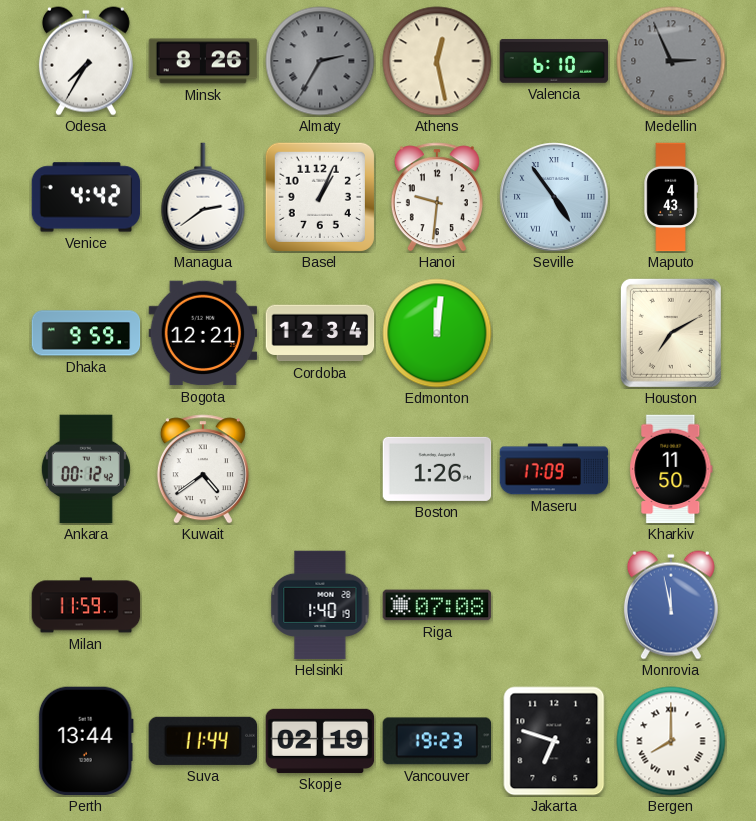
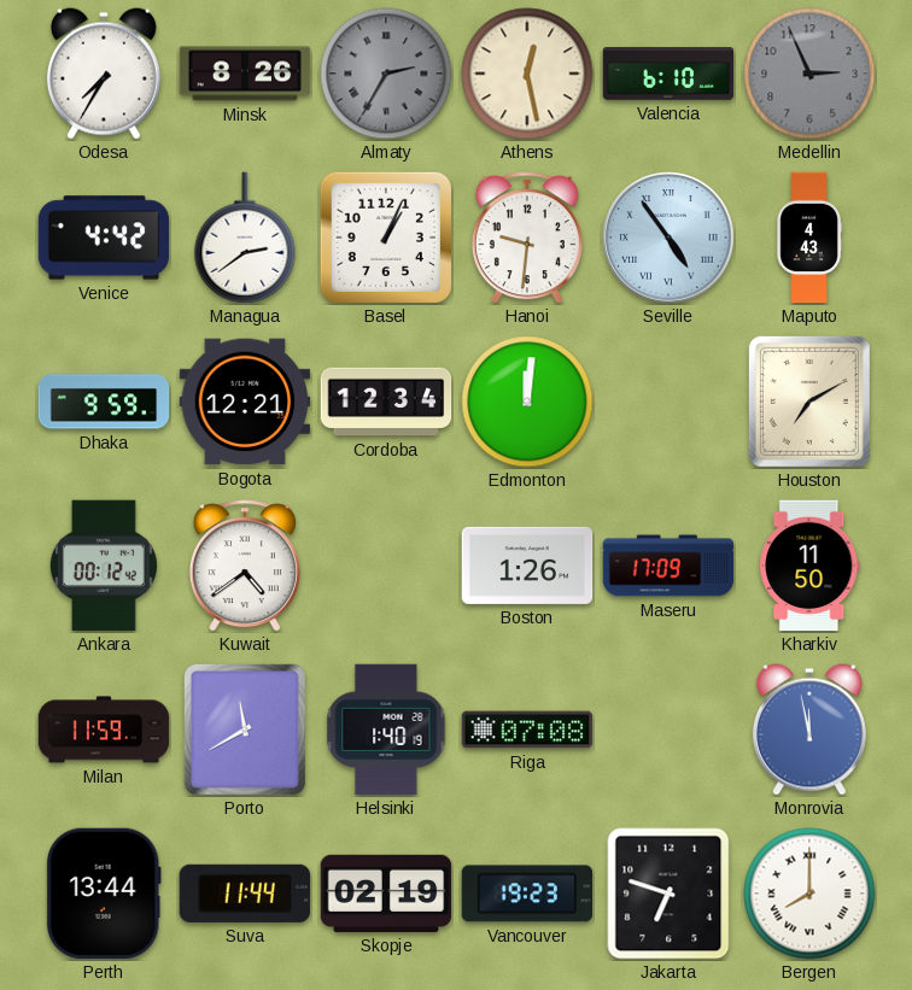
Porto: none -> 11:40
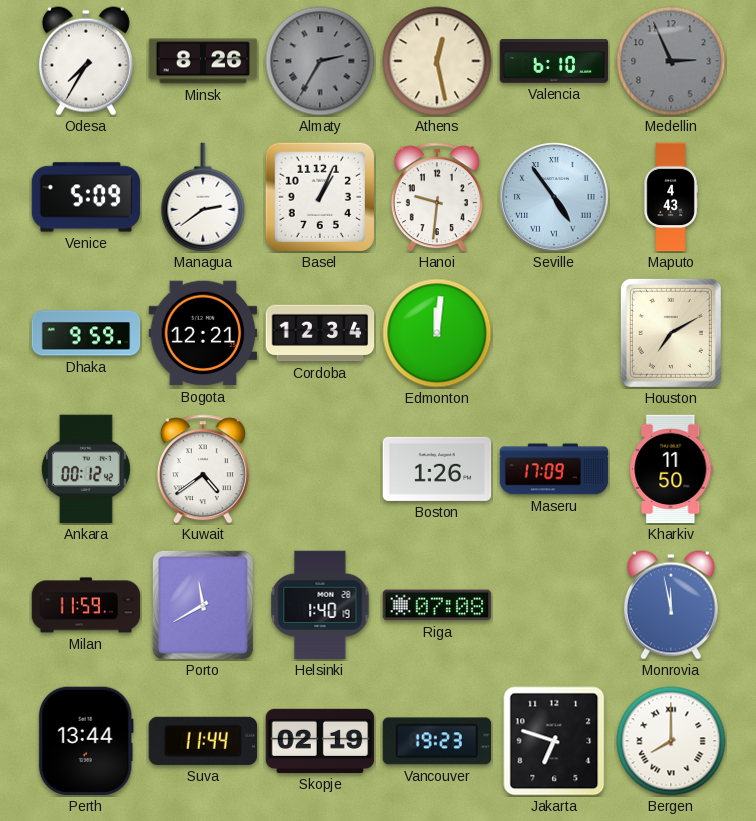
Venice: 4:42 -> 5:09
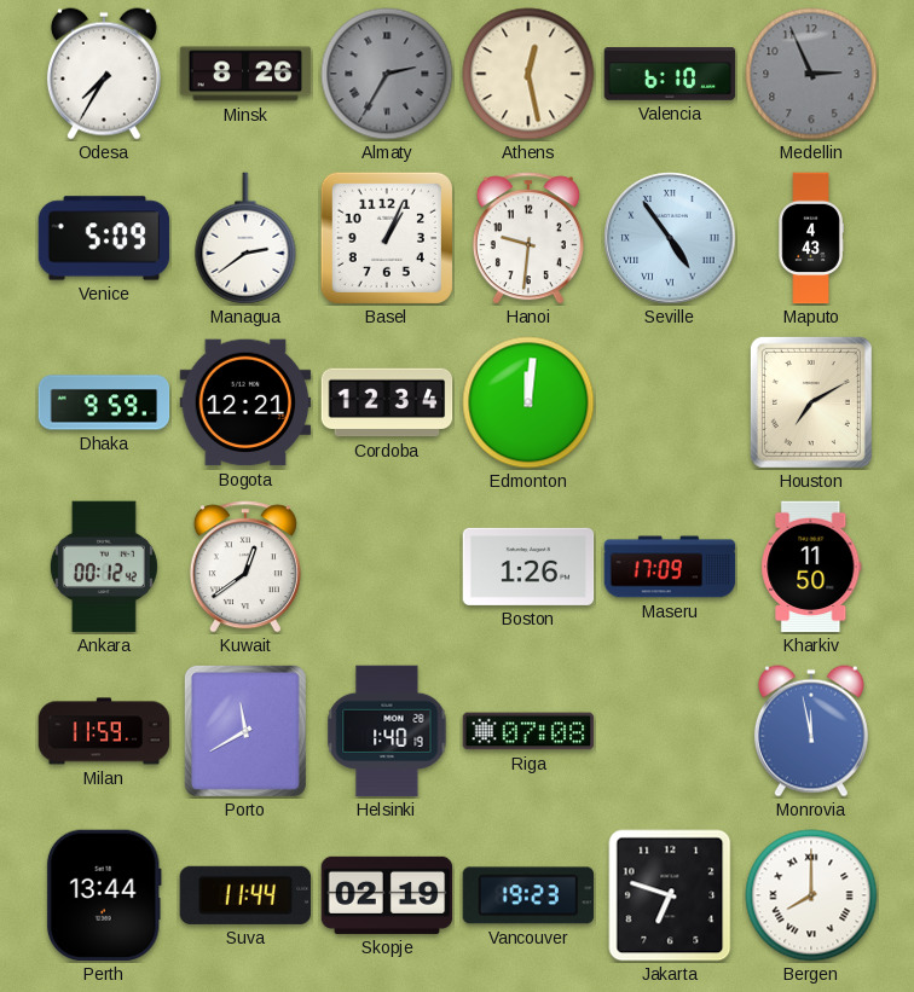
Kuwait: 4:39 -> 12:39
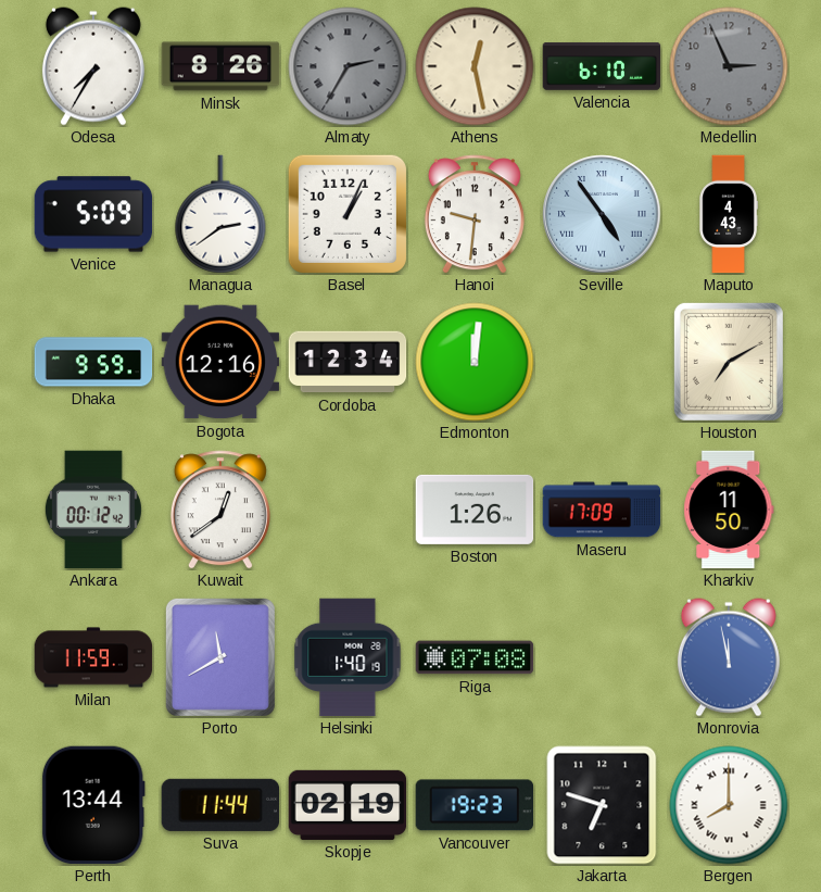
Bogota: 12:21 -> 12:16
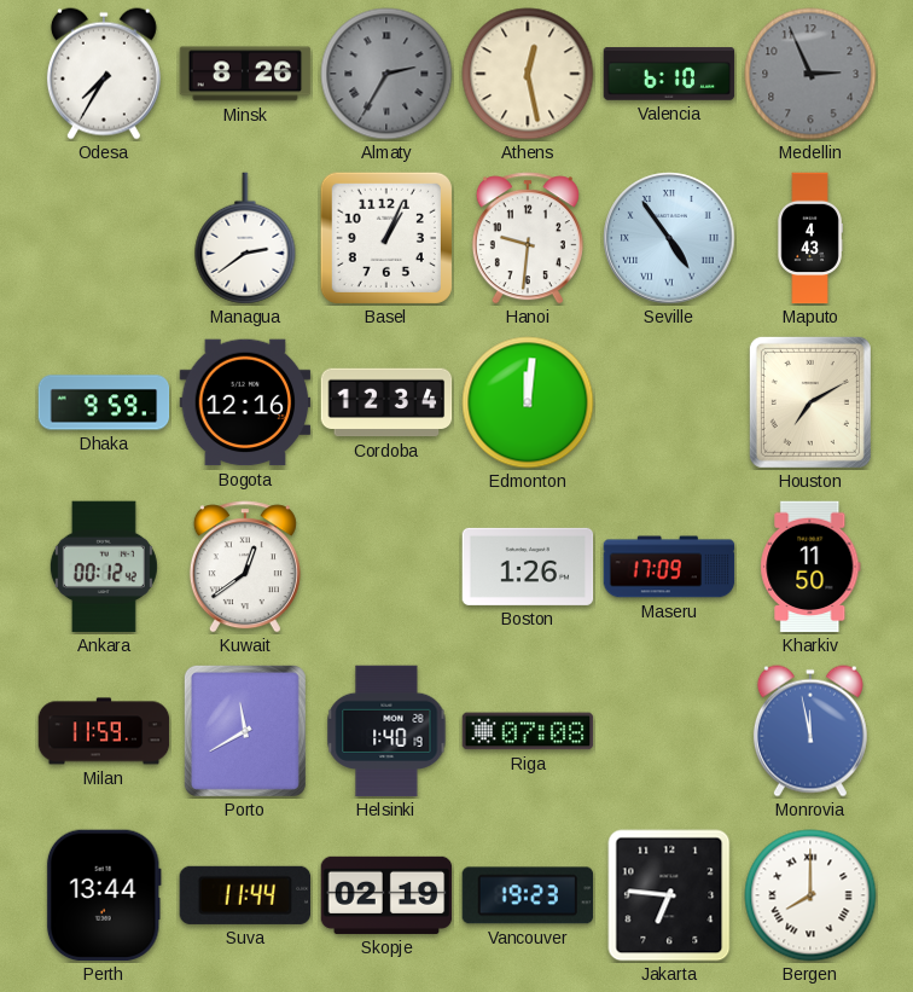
Venice: 5:09 -> none
Jakarta: 6:48 -> 6:46
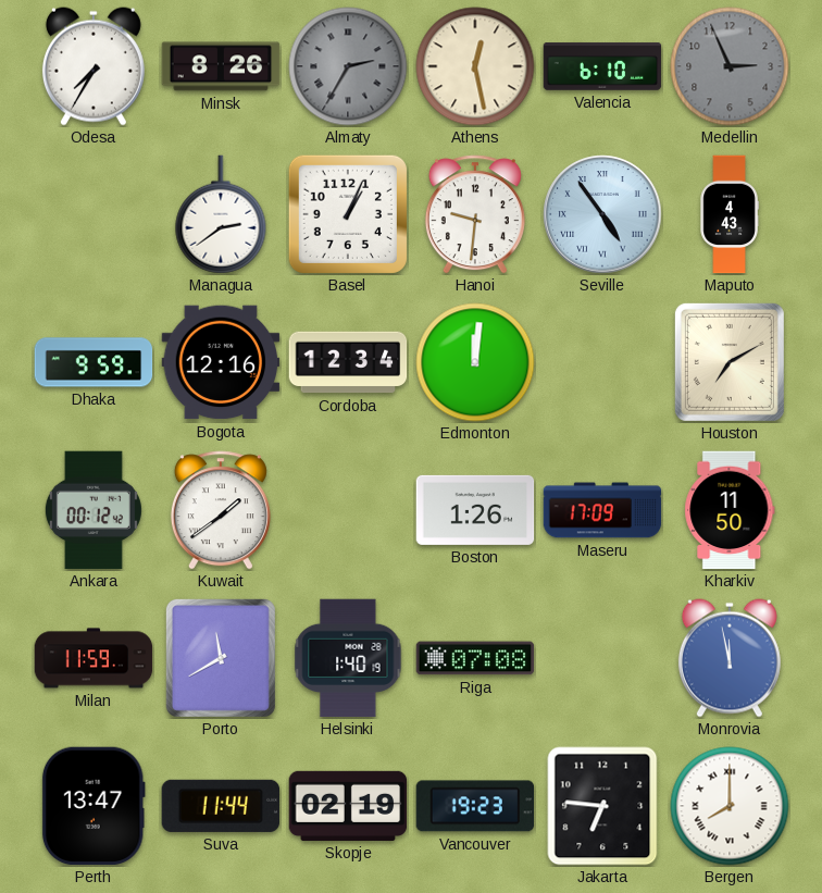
Kuwait: 12:39 -> 1:39
Perth: 13:44 -> 13:47
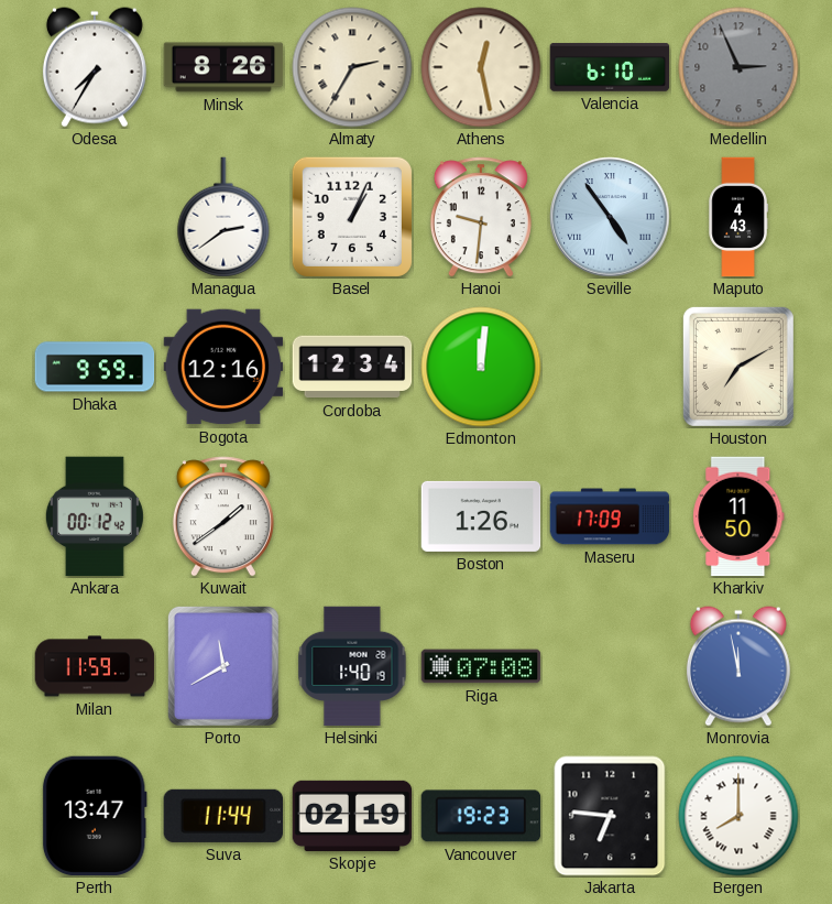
Almaty dial: grey -> cream
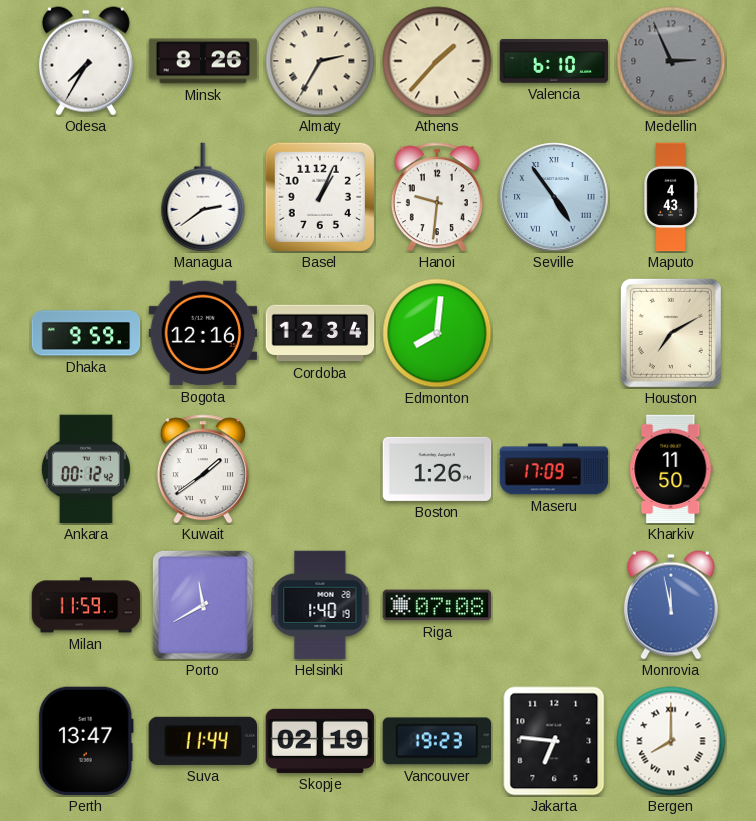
Athens: 12:28 -> 1:37
Edmonton: 12:01 -> 8:01
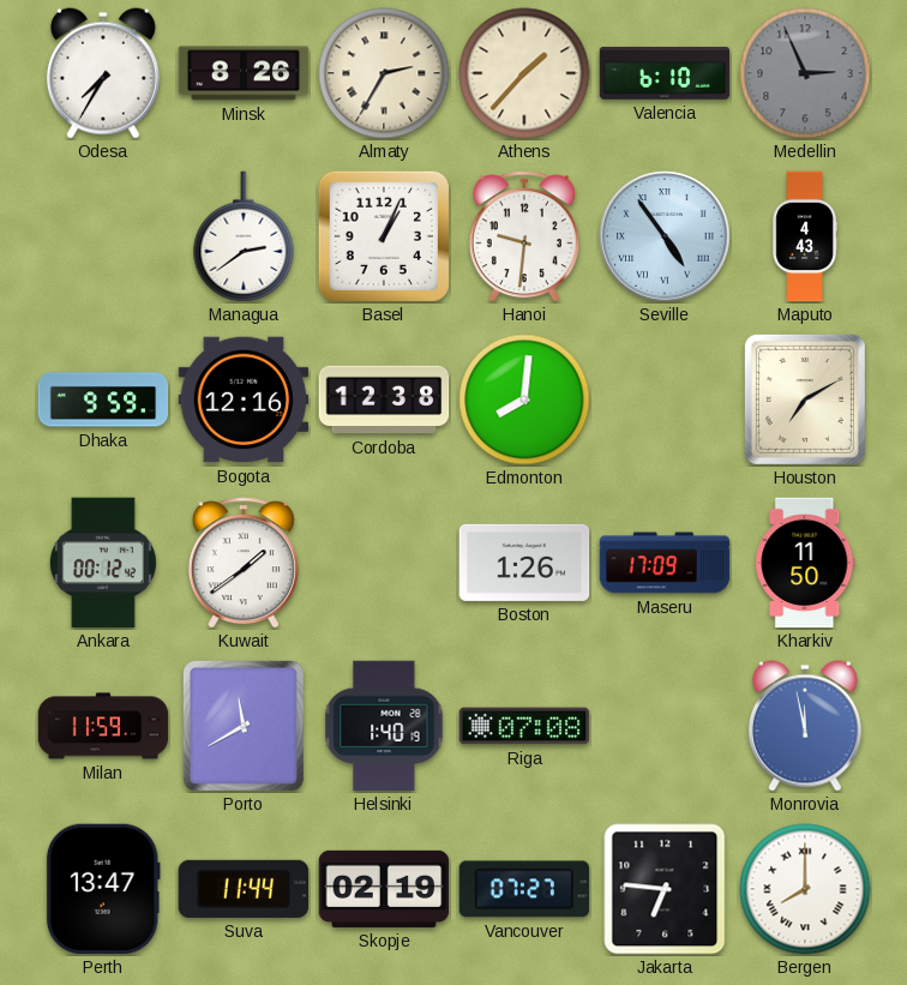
Cordoba: 12:34 -> 12:38
Vancouver: 19:23 -> 07:27
